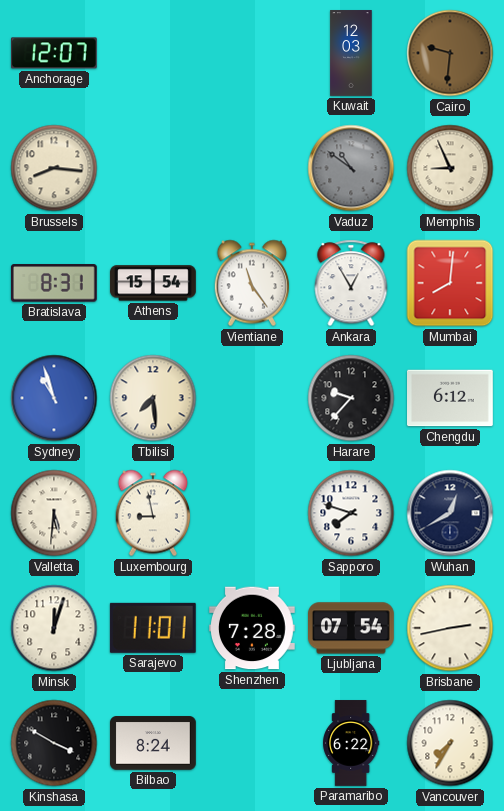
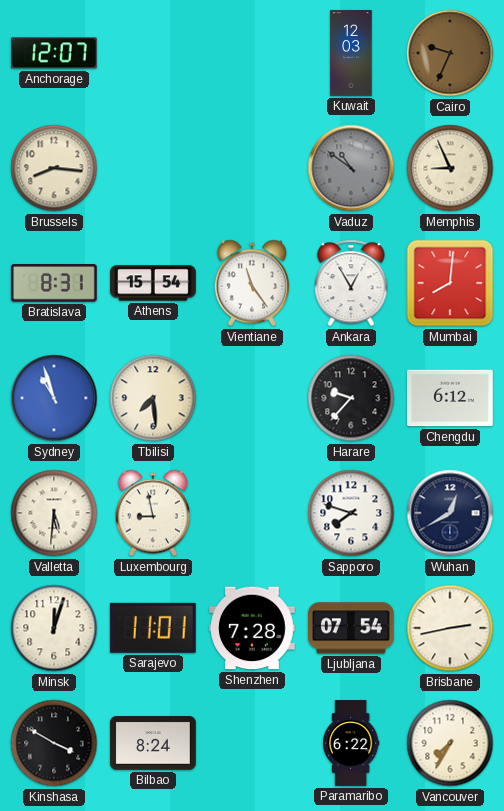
Cairo: 9:31 -> 9:34
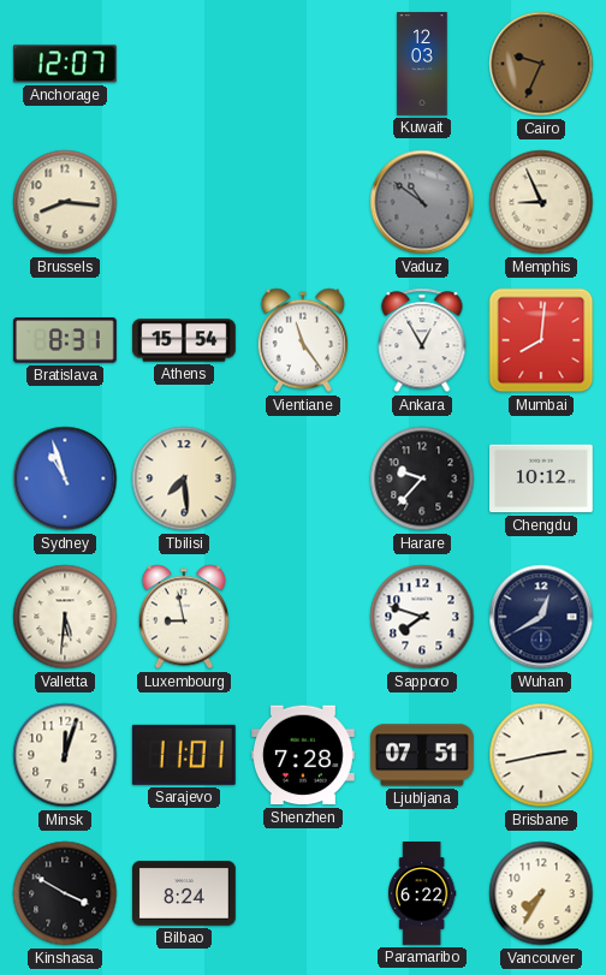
Chengdu: 6:12 -> 10:12
Ljubljana: 07:54 -> 07:51
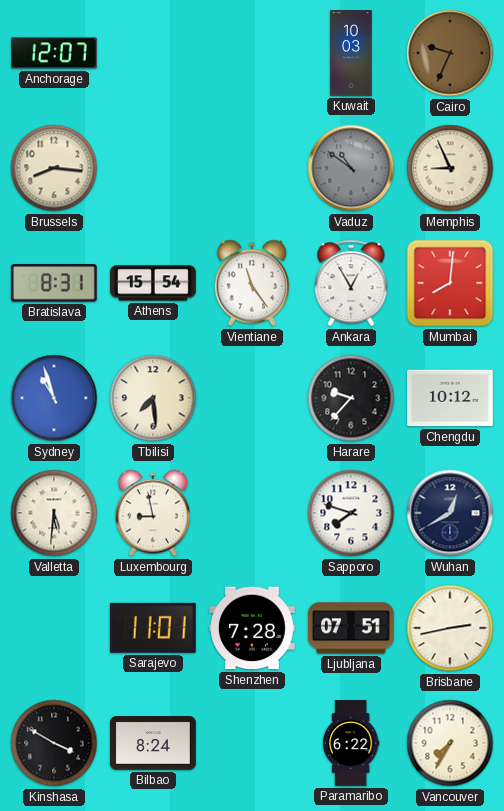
Kuwait: 12:03 -> 10:03
Minsk: 12:03 -> none
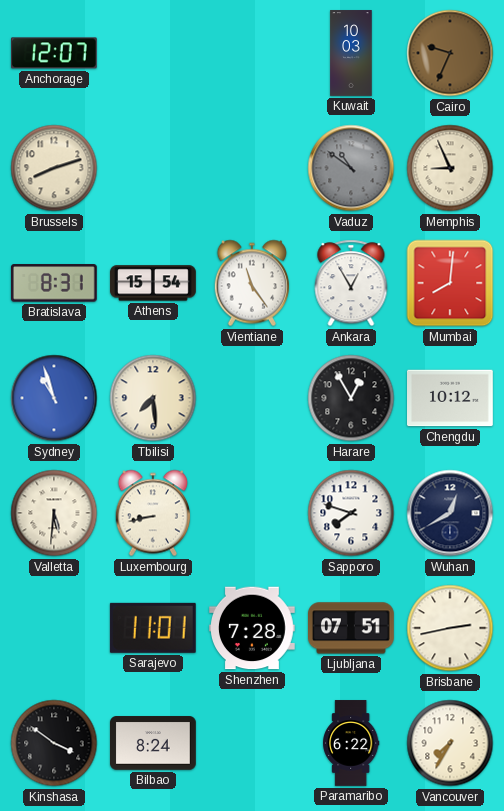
Brussels: 8:16 -> 8:12
Harare: 9:37 -> 12:55
Luxembourg: 8:58 -> 8:43
Kinshasa: 3:50 -> 3:51
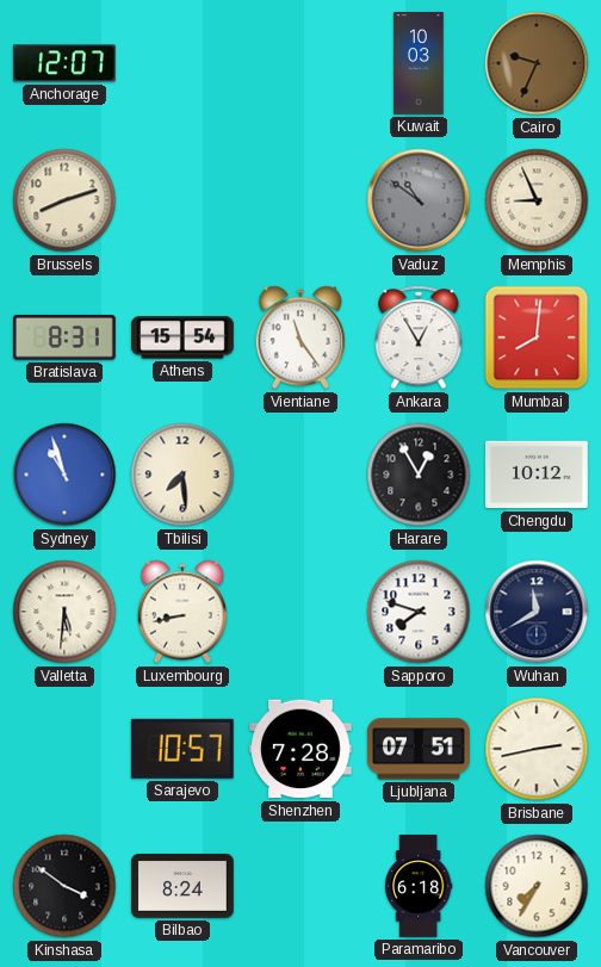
Wuhan: 12:40 -> 11:40
Sarajevo: 11:01 -> 10:57
Paramaribo: 6:22 -> 6:18
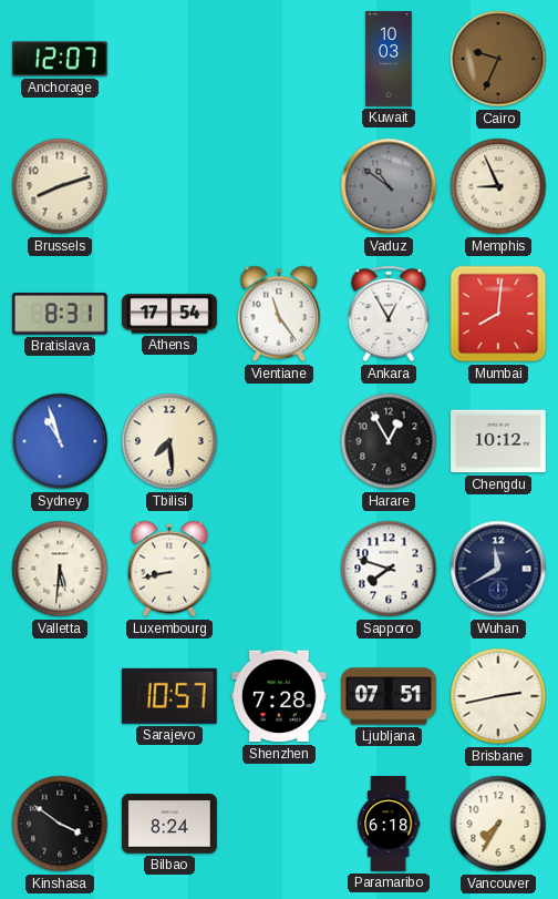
Athens: 15:54 -> 17:54
